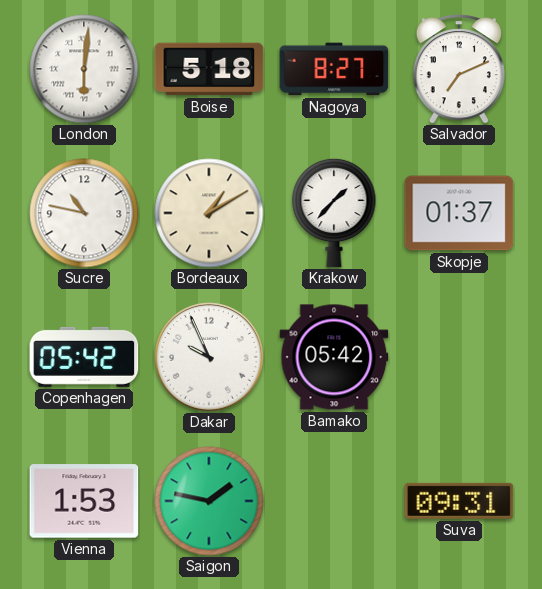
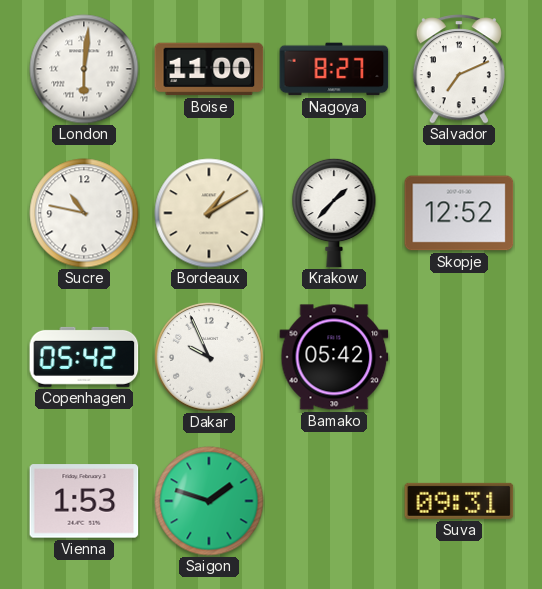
Boise: 5:18 -> 11:00
Skopje: 01:37 -> 12:52
Saigon: 1:47 -> 1:48
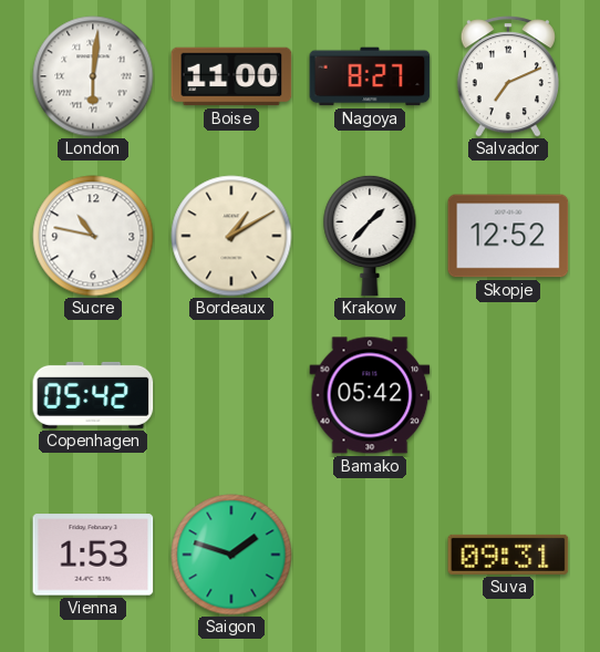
Dakar: 9:56 -> none
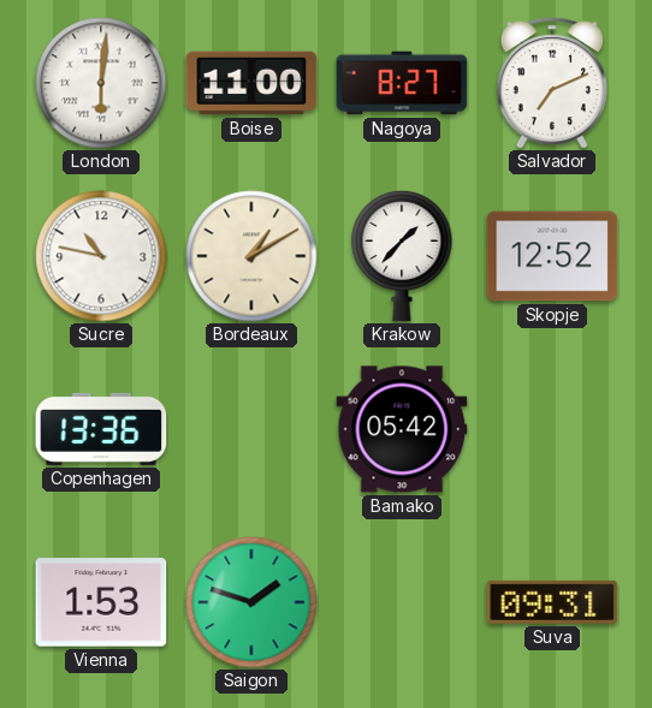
Copenhagen: 05:42 -> 13:36
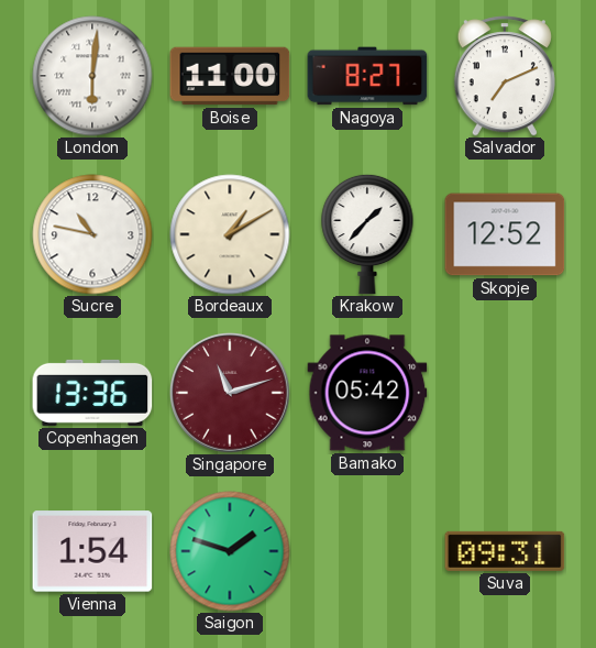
Singapore: none -> 11:12
Vienna: 1:53 -> 1:54
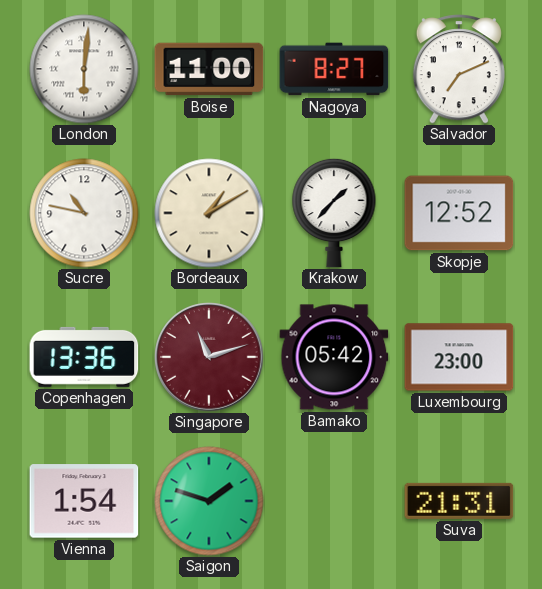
Luxembourg: none -> 23:00
Suva: 09:31 -> 21:31
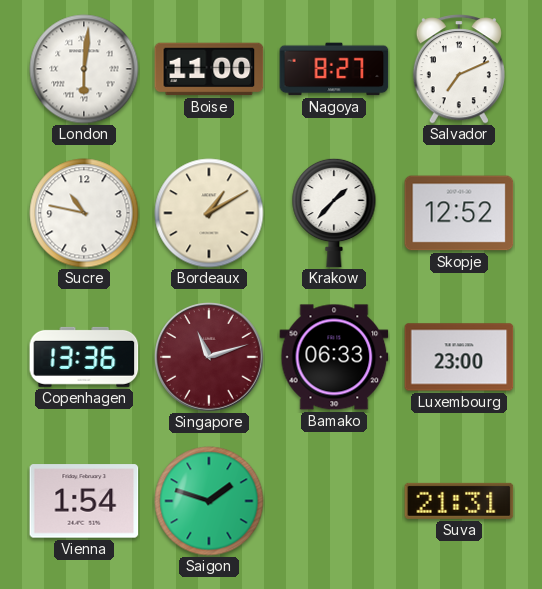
Bamako: 05:42 -> 06:33
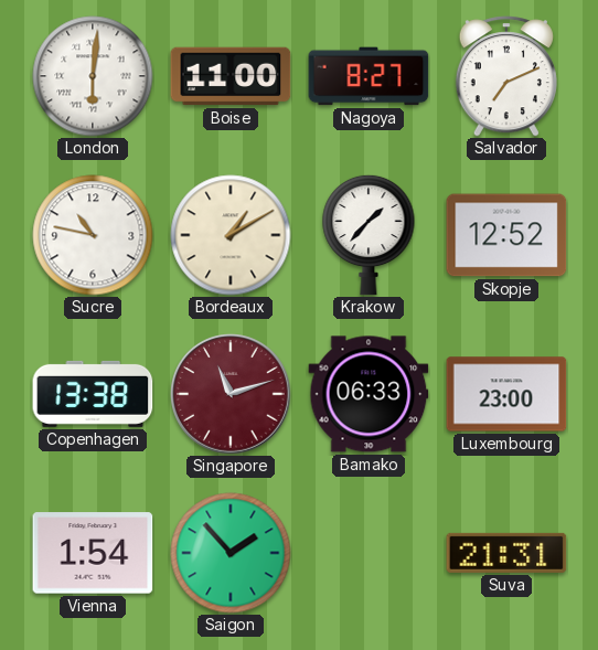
Copenhagen: 13:36 -> 13:38
Saigon: 1:48 -> 1:53
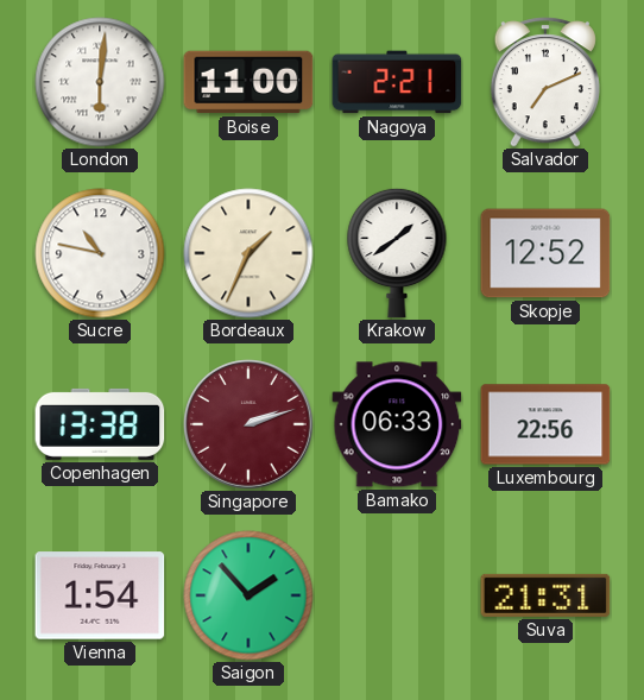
Nagoya: 8:27 -> 2:21
Bordeaux: 1:10 -> 1:34
Krakow: 1:37 -> 1:39
Singapore: 11:12 -> 2:12
Luxembourg: 23:00 -> 22:56
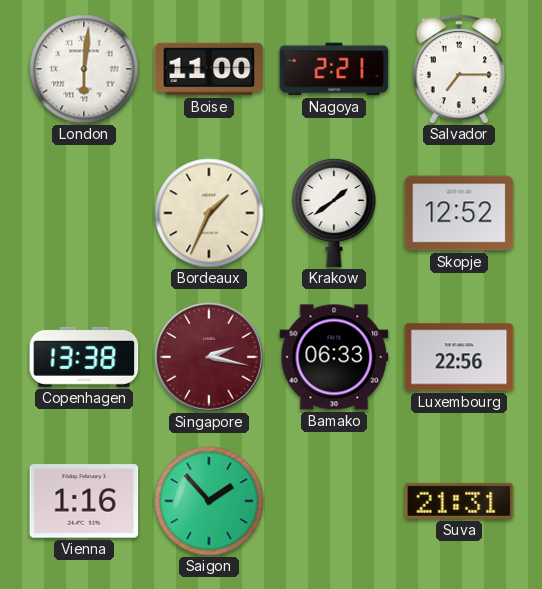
Salvador: 7:11 -> 7:15
Sucre: 10:47 -> none
Singapore: 2:12 -> 2:17
Vienna: 1:54 -> 1:16
